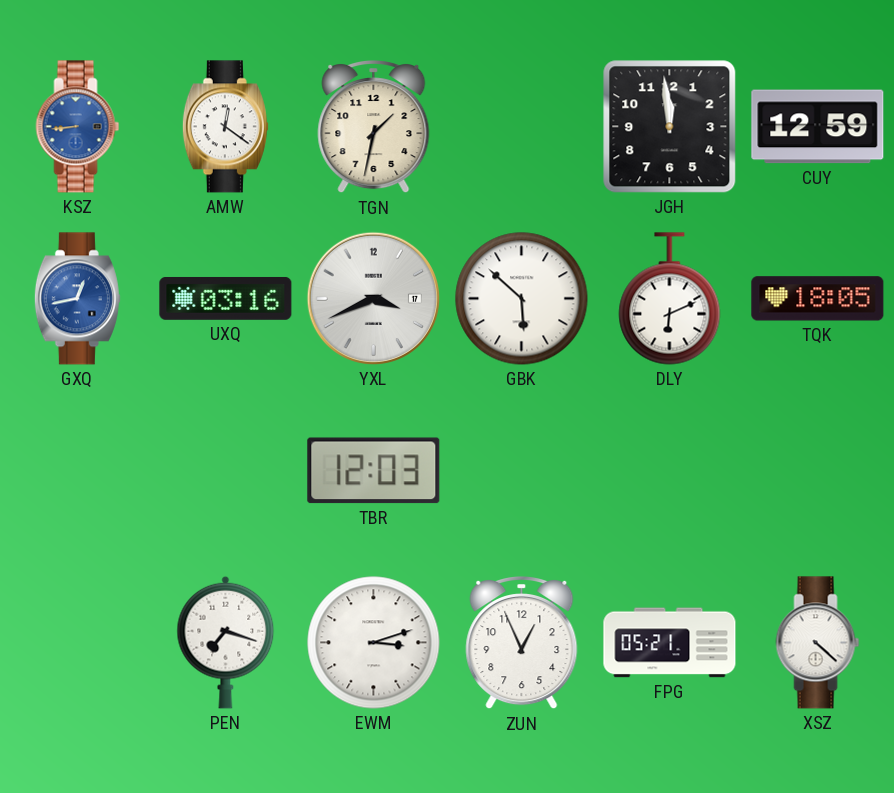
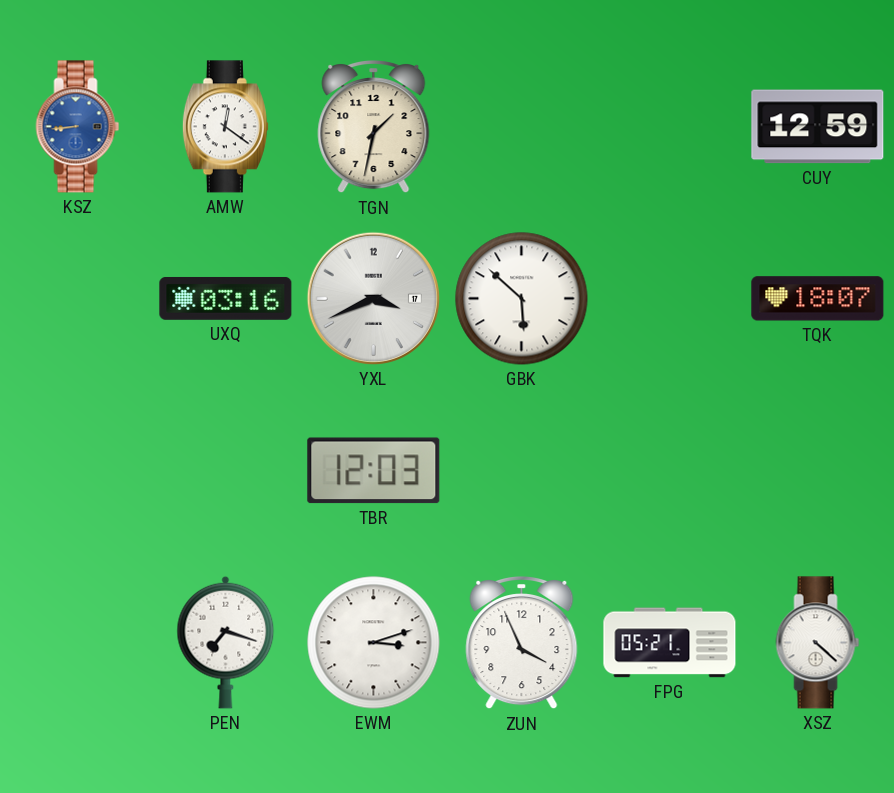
JGH: 11:59 -> none
GXQ: 12:43 -> none
DLY: 6:11 -> none
TQK: 18:05 -> 18:07
ZUN: 12:56 -> 3:56
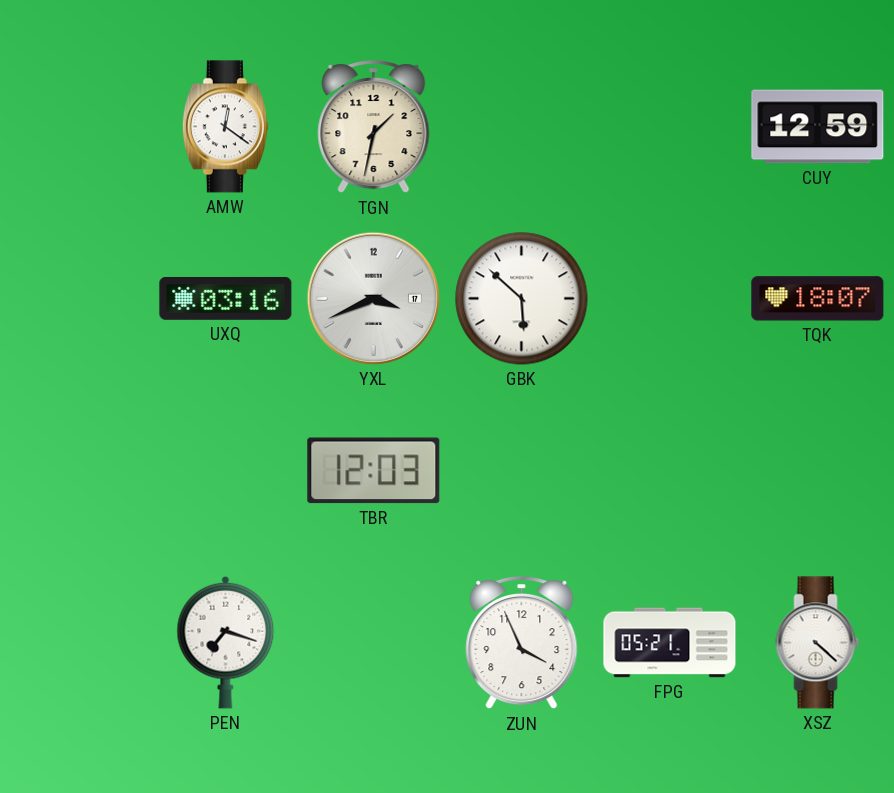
KSZ: 8:44 -> none
EWM: 3:12 -> none
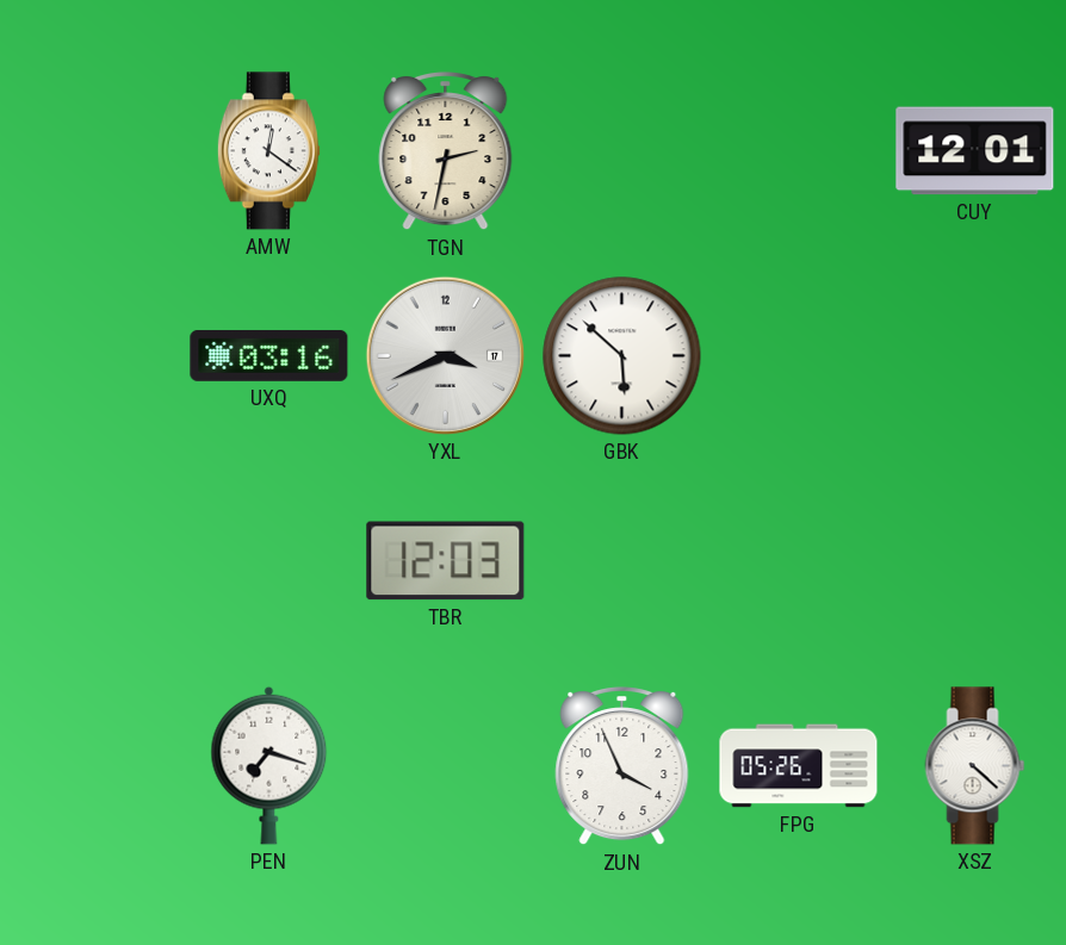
TGN: 1:32 -> 2:32
CUY: 12:59 -> 12:01
TQK: 18:07 -> none
FPG: 05:21 -> 05:26
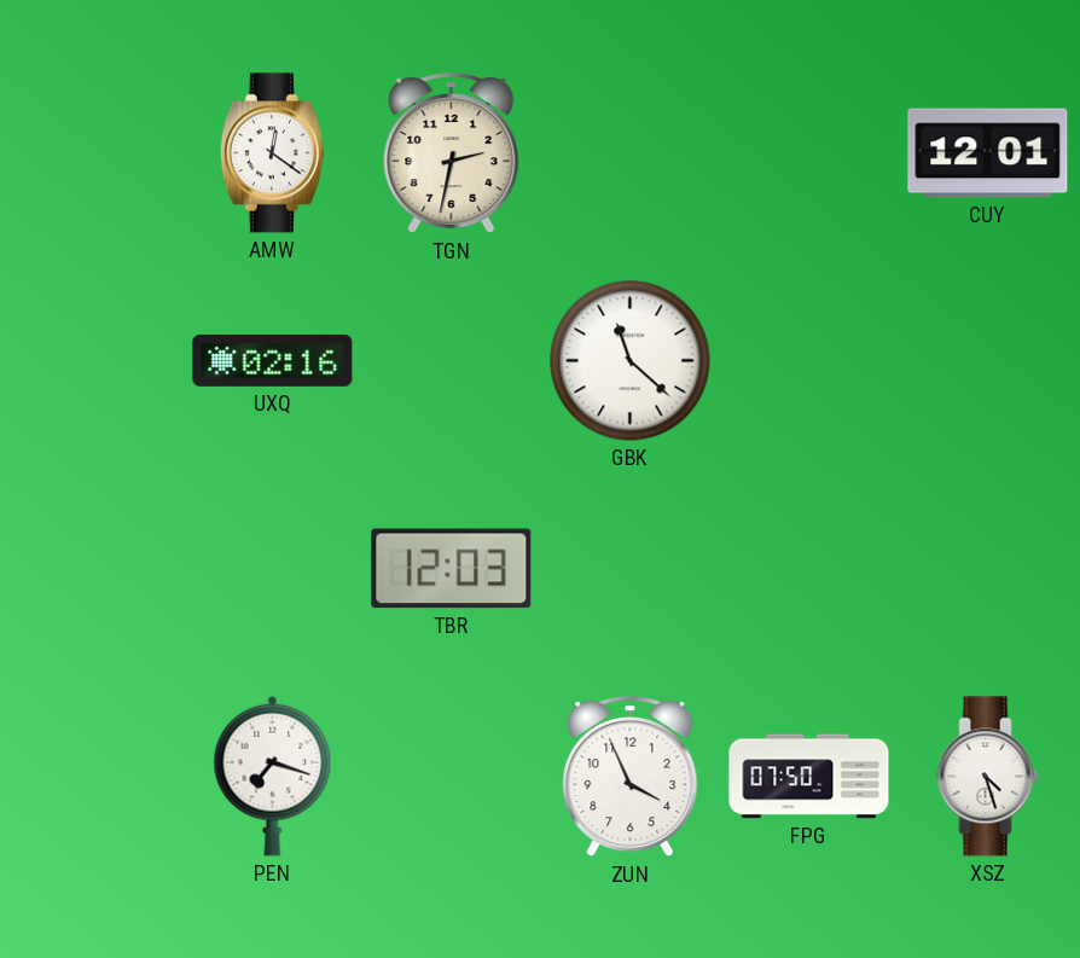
UXQ: 03:16 -> 02:16
YXL: 3:41 -> none
GBK: 5:52 -> 11:22
FPG: 05:26 -> 07:50
XSZ: 4:22 -> 4:27
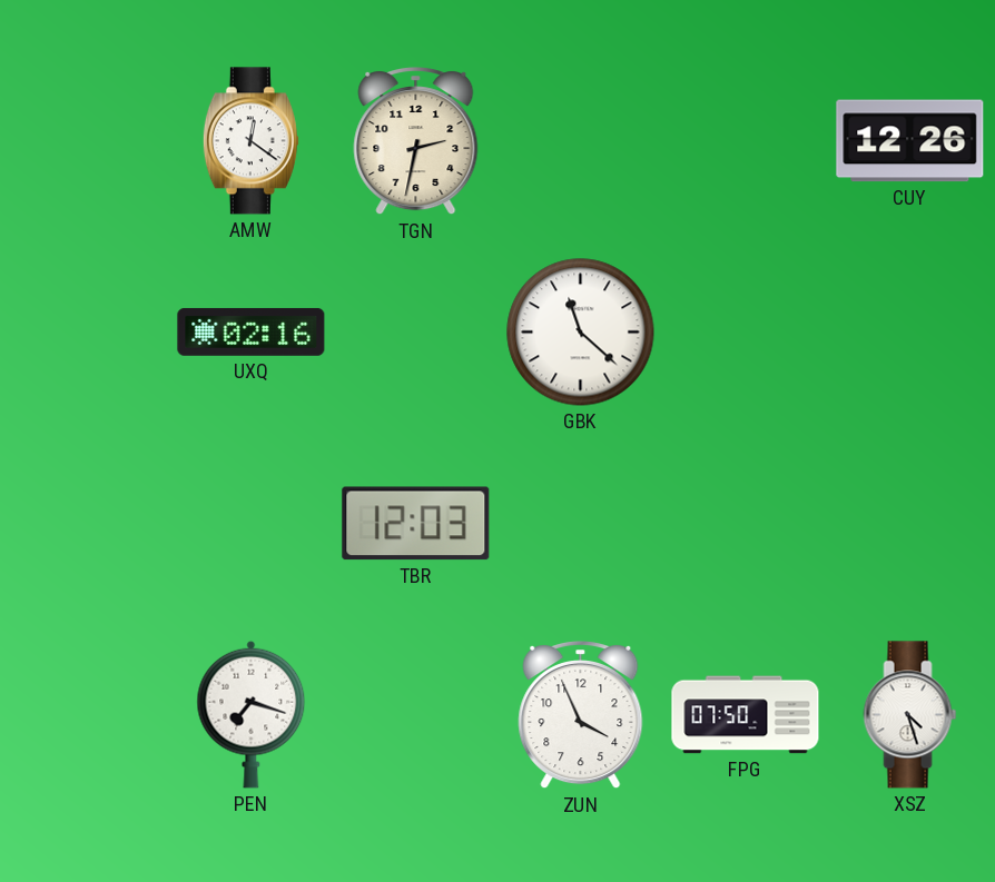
CUY: 12:01 -> 12:26
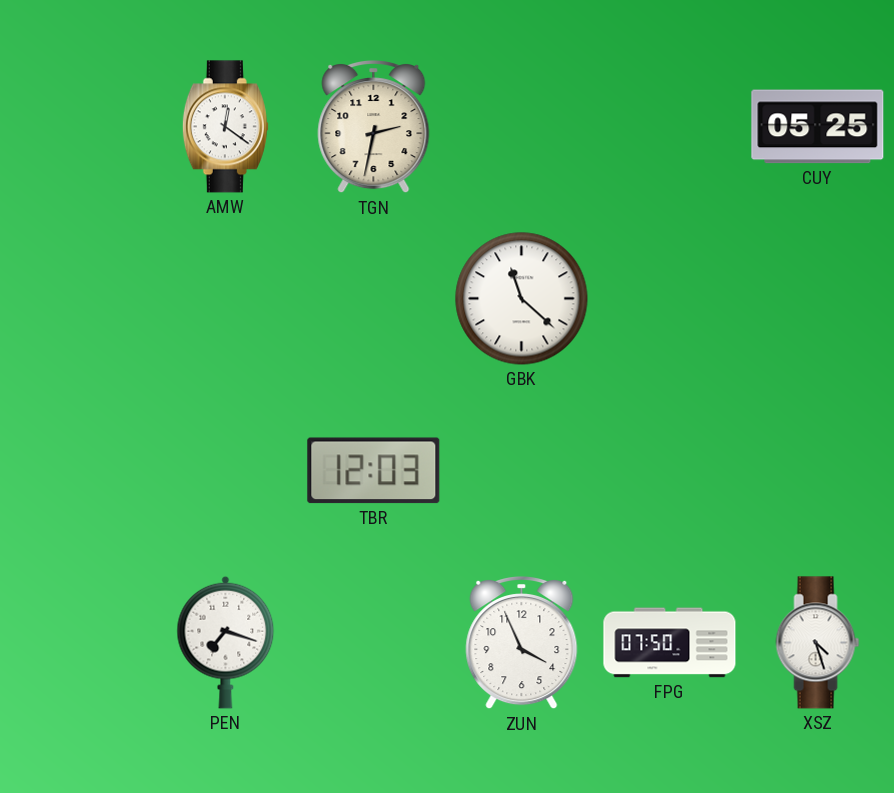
CUY: 12:26 -> 05:25
UXQ: 02:16 -> none
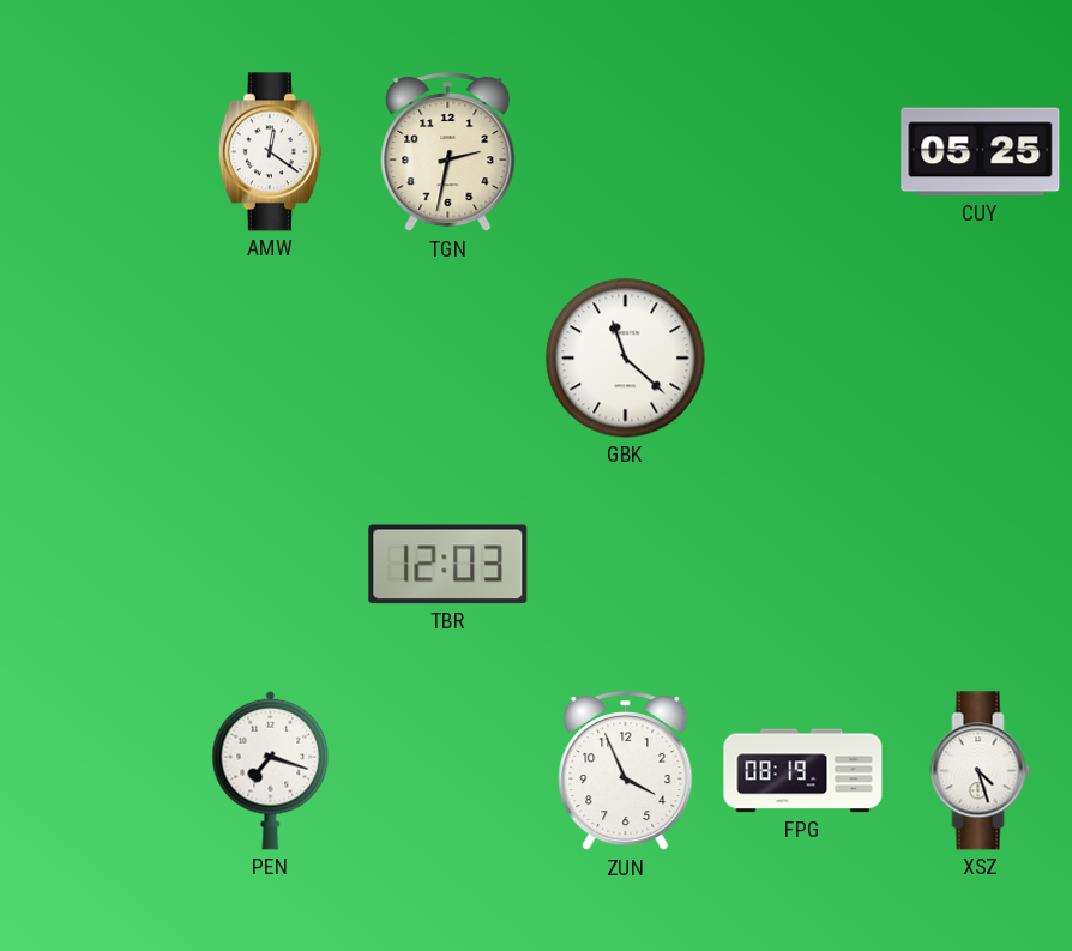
FPG: 07:50 -> 08:19
